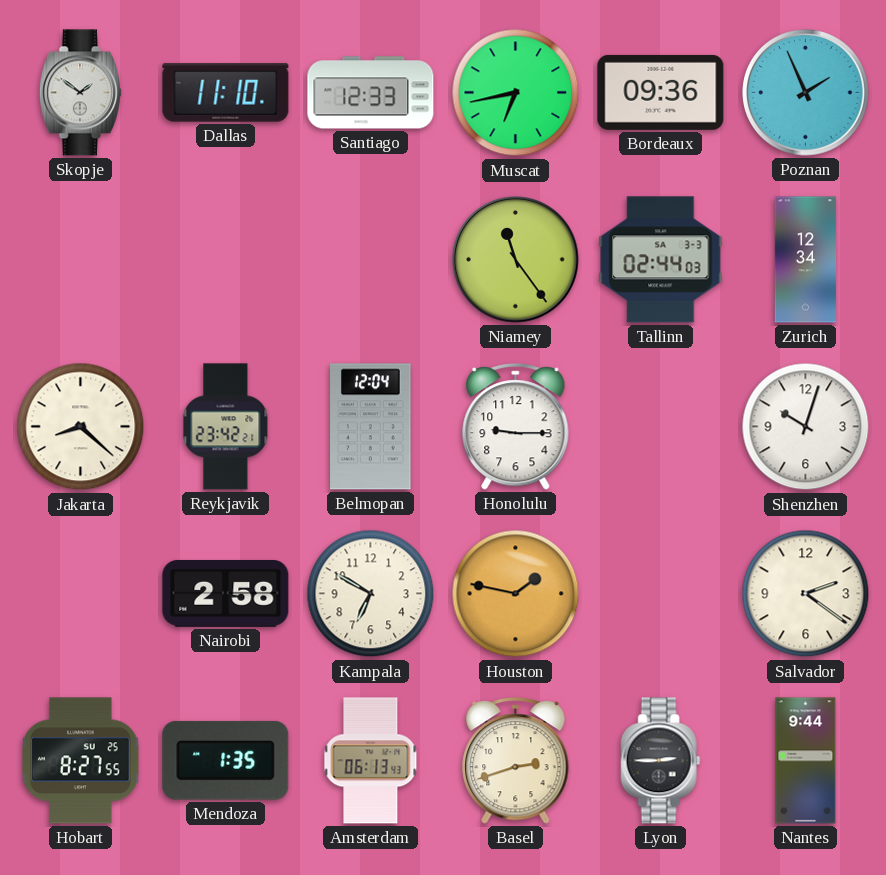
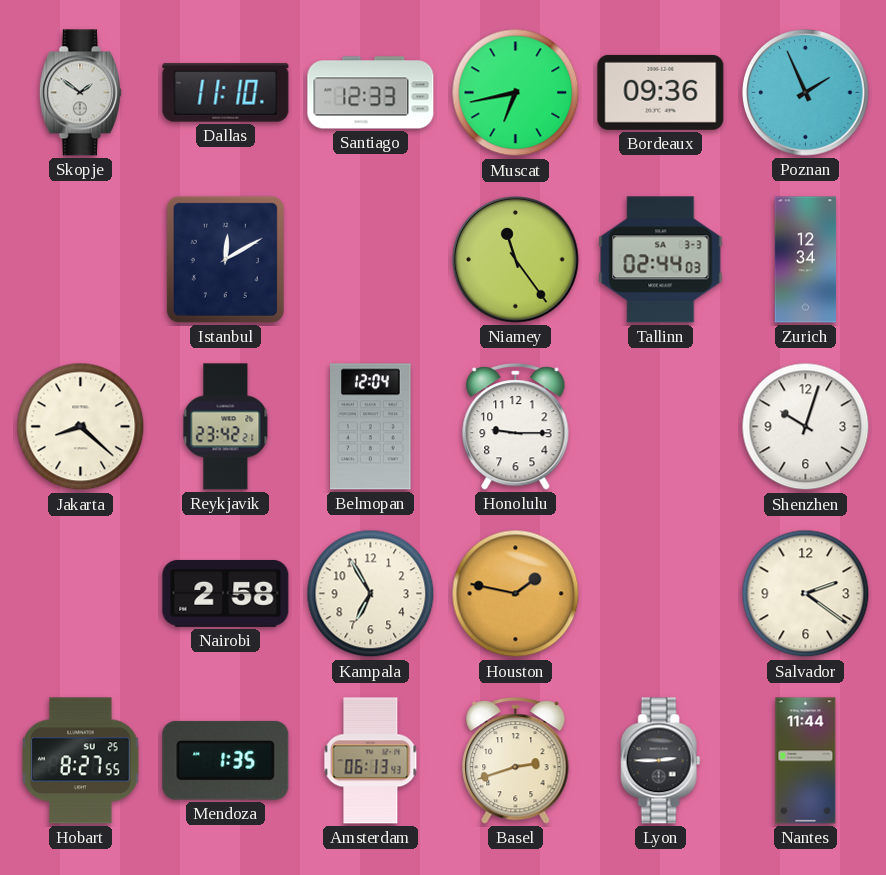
Istanbul: none -> 12:10
Kampala: 6:50 -> 6:55
Nantes: 9:44 -> 11:44
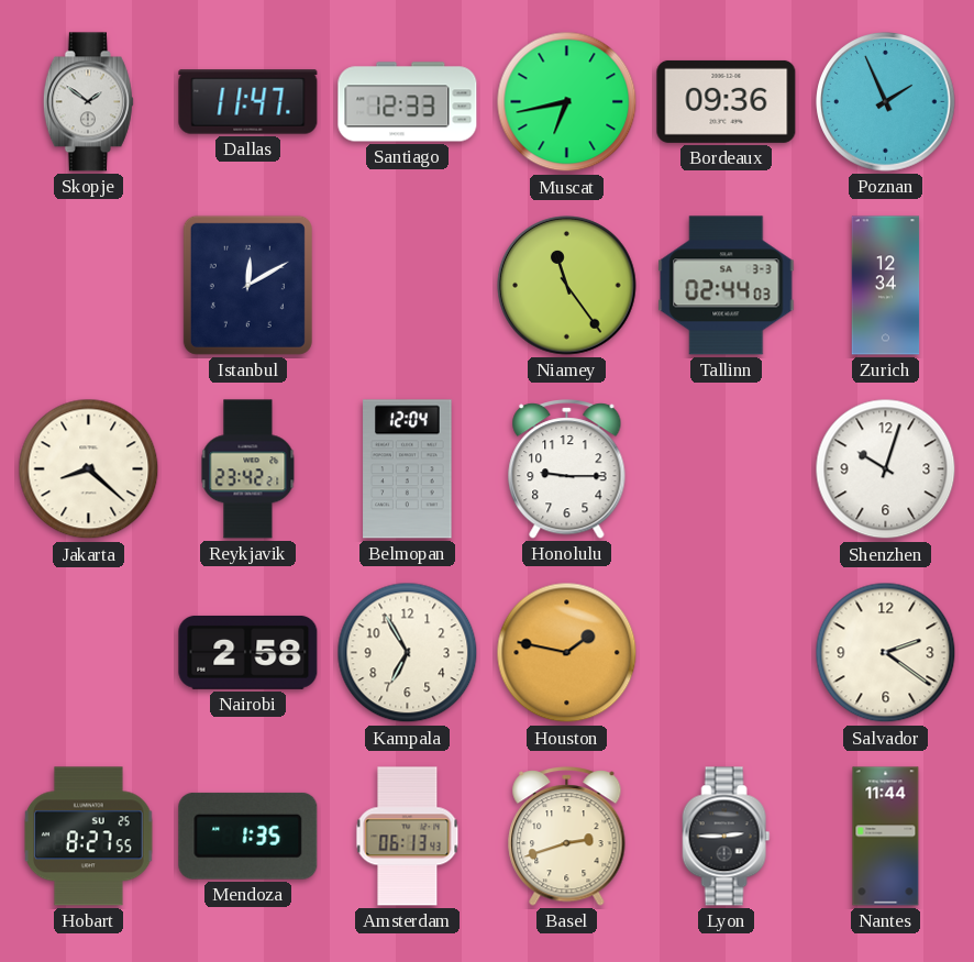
Dallas: 11:10 -> 11:47
